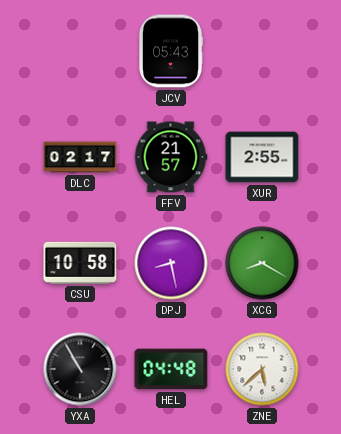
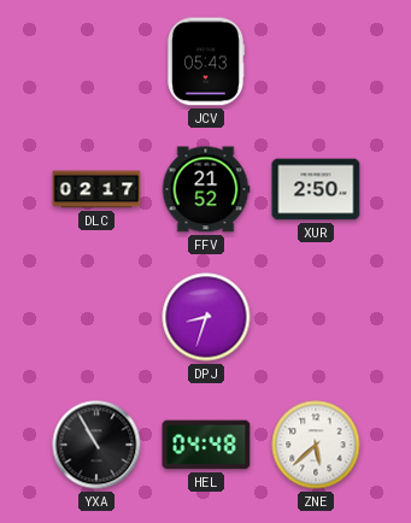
FFV: 21:57 -> 21:52
XUR: 2:55 -> 2:50
CSU: 10:58 -> none
DPJ: 8:28 -> 8:33
XCG: 8:20 -> none
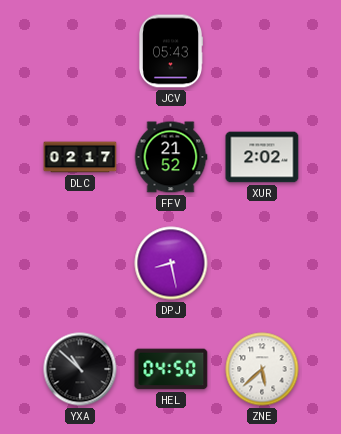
XUR: 2:50 -> 2:02
DPJ: 8:33 -> 8:28
YXA: 10:55 -> 10:52
HEL: 04:48 -> 04:50
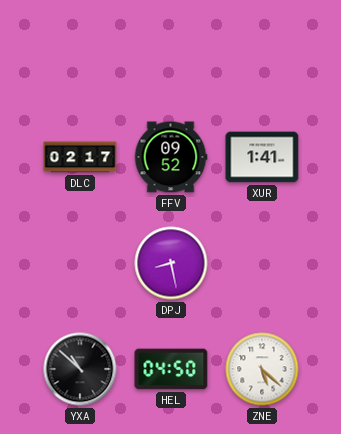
JCV: 05:43 -> none
FFV: 21:52 -> 09:52
XUR: 2:02 -> 1:41
ZNE: 5:38 -> 5:22
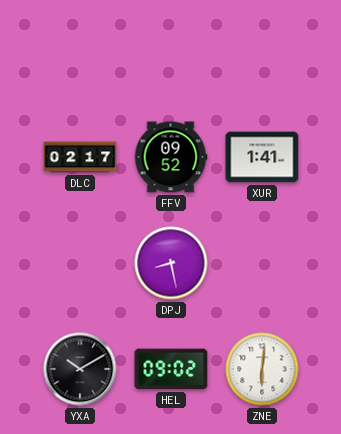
YXA: 10:52 -> 10:10
HEL: 04:50 -> 09:02
ZNE: 5:22 -> 6:01
